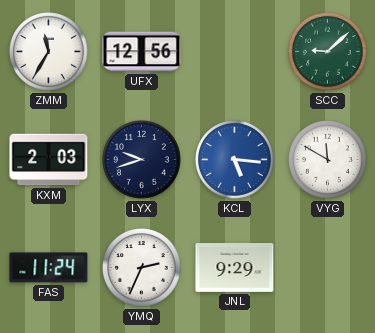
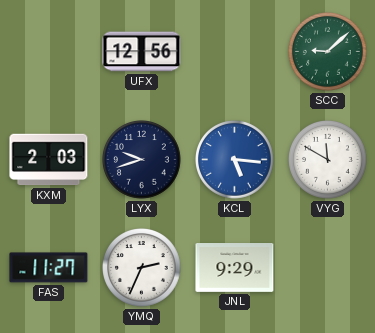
ZMM: 11:35 -> none
FAS: 11:24 -> 11:27
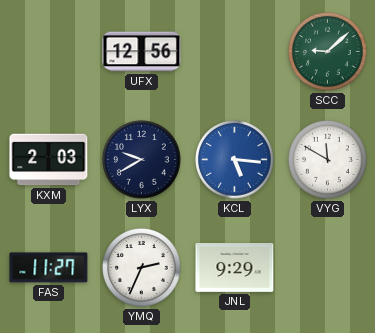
LYX: 9:42 -> 9:40
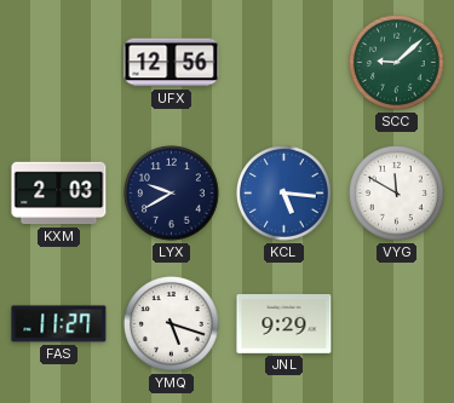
YMQ: 2:34 -> 5:18
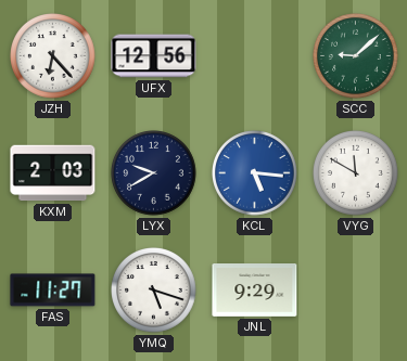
JZH: none -> 6:23
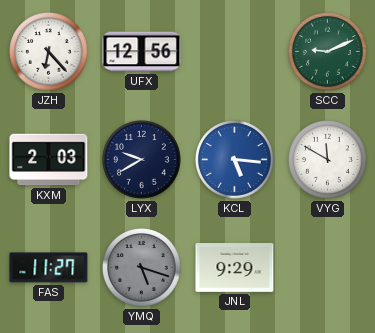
SCC: 9:08 -> 9:11
YMQ dial: white -> grey
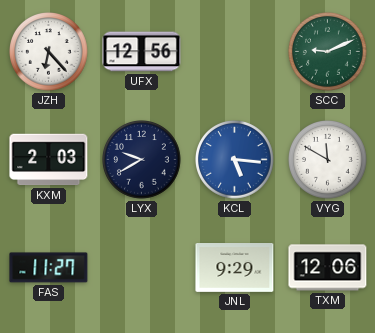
YMQ: 5:18 -> none
TXM: none -> 12:06
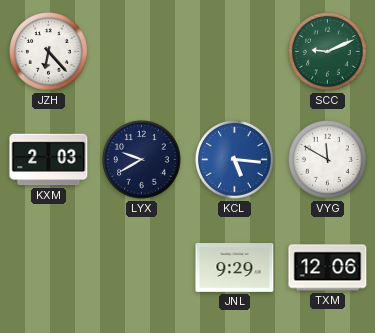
UFX: 12:56 -> none
FAS: 11:27 -> none
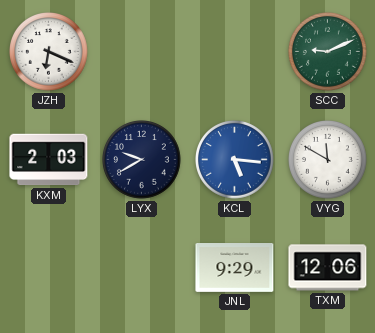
JZH: 6:23 -> 6:19
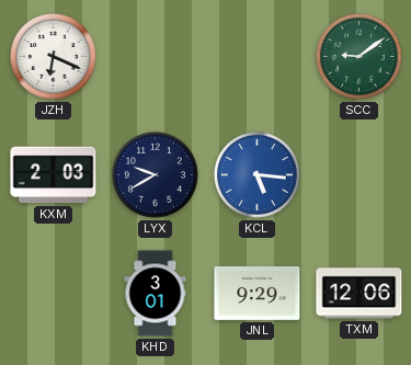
SCC: 9:11 -> 9:09
VYG: 11:50 -> none
KHD: none -> 3:01
